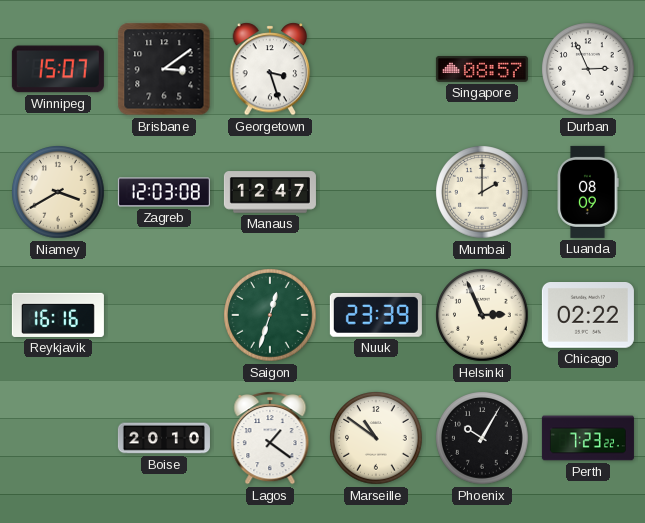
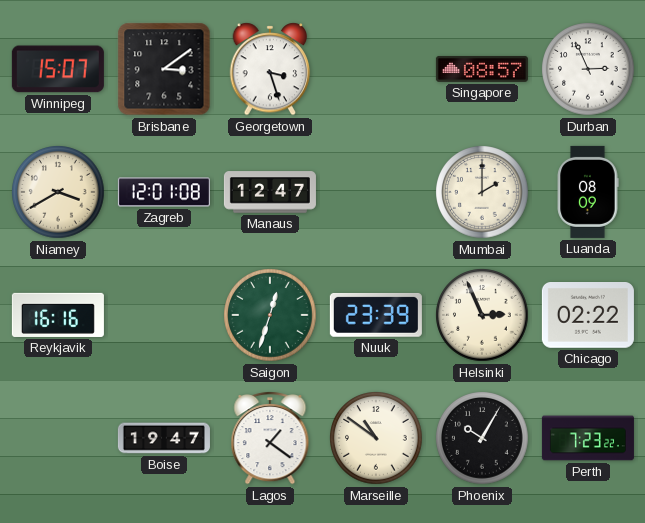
Zagreb: 12:03 -> 12:01
Boise: 20:10 -> 19:47
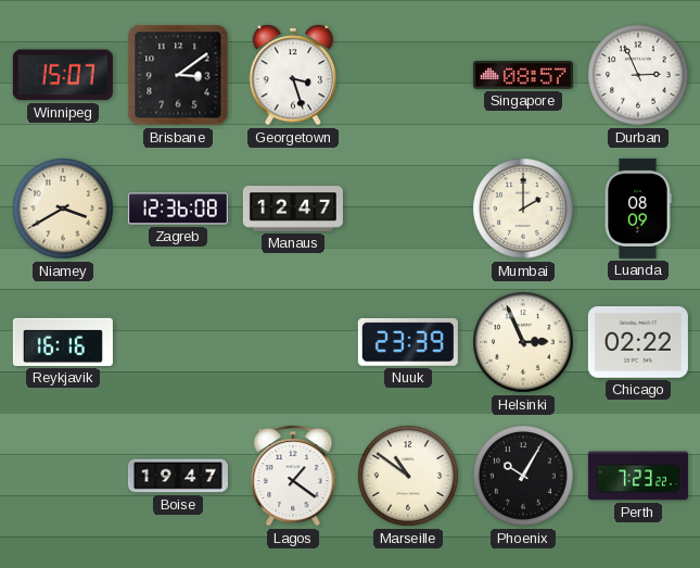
Zagreb: 12:01 -> 12:36
Saigon: 12:33 -> none
